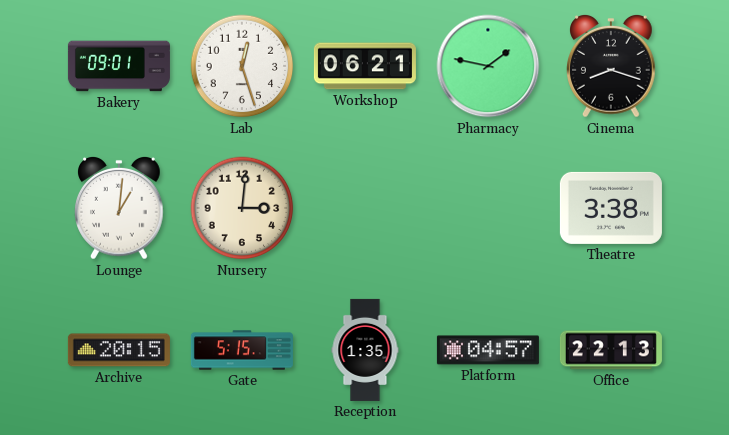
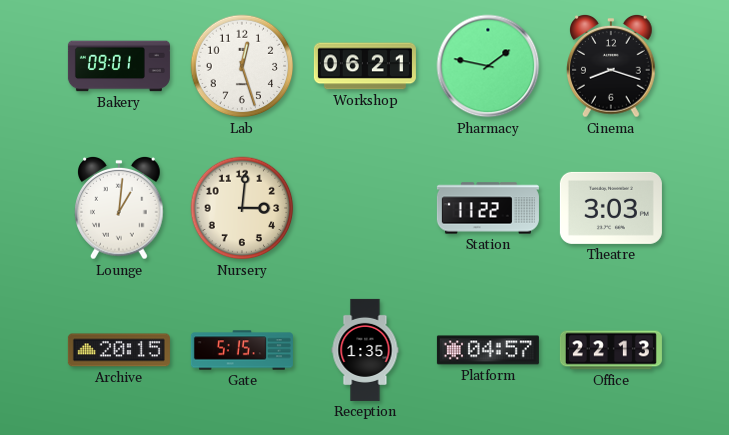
Station: none -> 11:22
Theatre: 3:38 -> 3:03
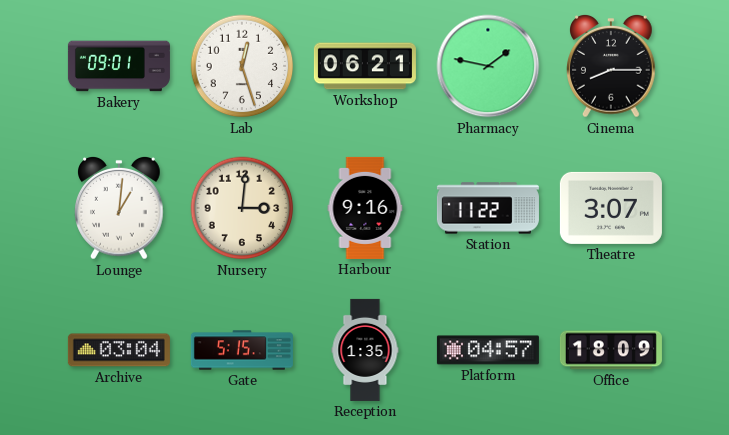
Cinema: 8:18 -> 8:15
Harbour: none -> 9:16
Theatre: 3:03 -> 3:07
Archive: 20:15 -> 03:04
Office: 22:13 -> 18:09
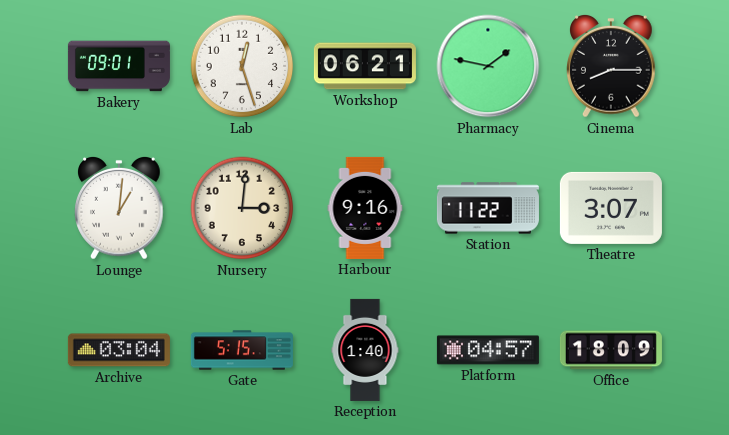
Reception: 1:35 -> 1:40
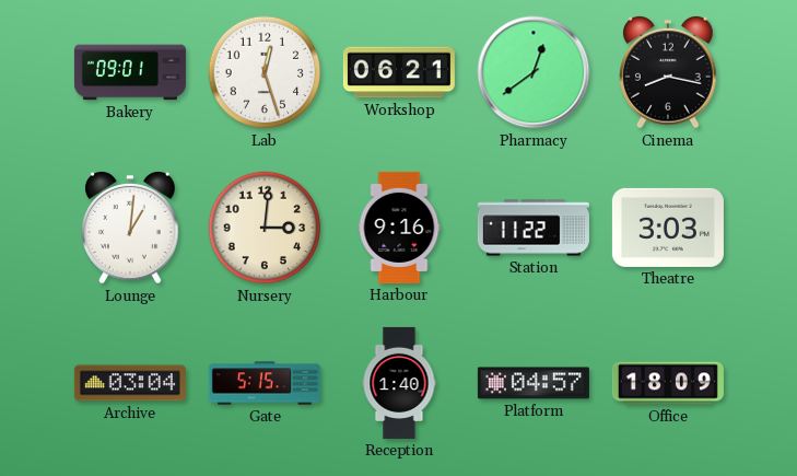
Pharmacy: 1:47 -> 12:39
Cinema: 8:15 -> 8:17
Theatre: 3:07 -> 3:03
